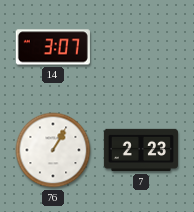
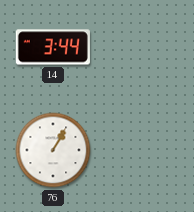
14: 3:07 -> 3:44
7: 2:23 -> none
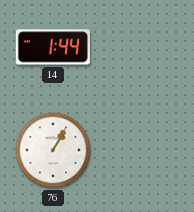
14: 3:44 -> 1:44
